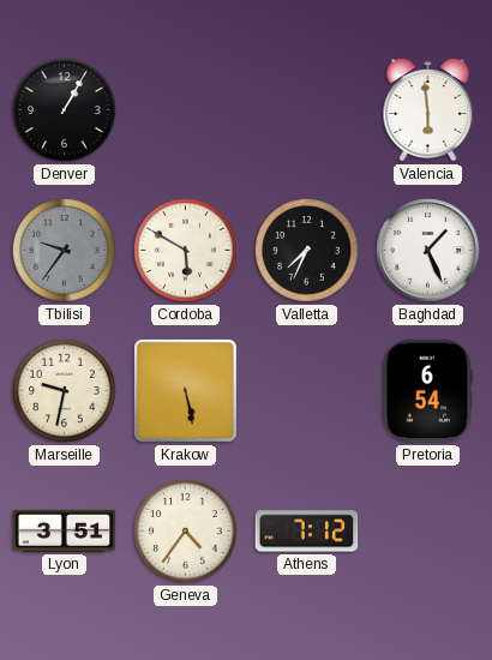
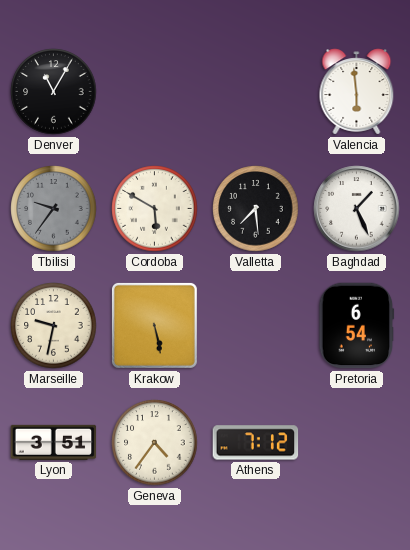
Denver: 1:05 -> 11:05
Valletta: 7:34 -> 7:29
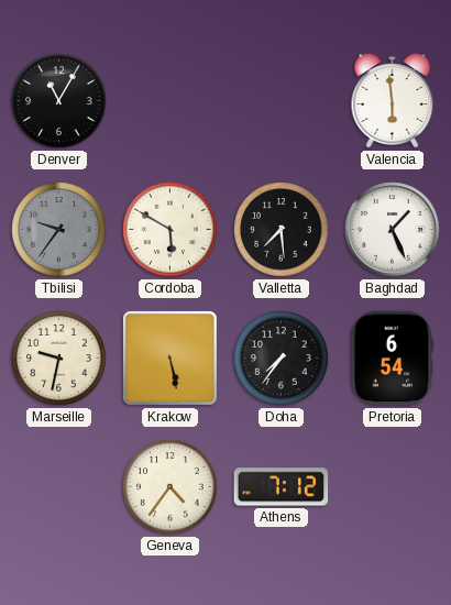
Doha: none -> 7:36
Lyon: 3:51 -> none
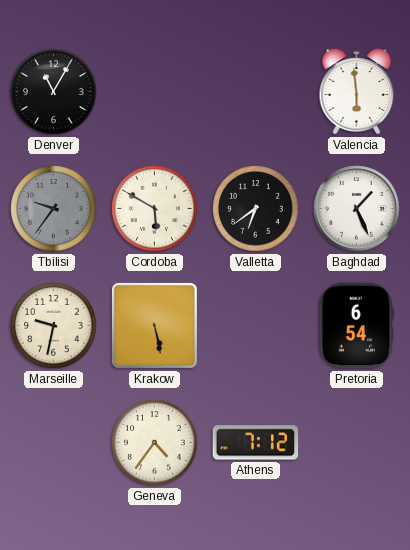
Valletta: 7:29 -> 6:39
Doha: 7:36 -> none
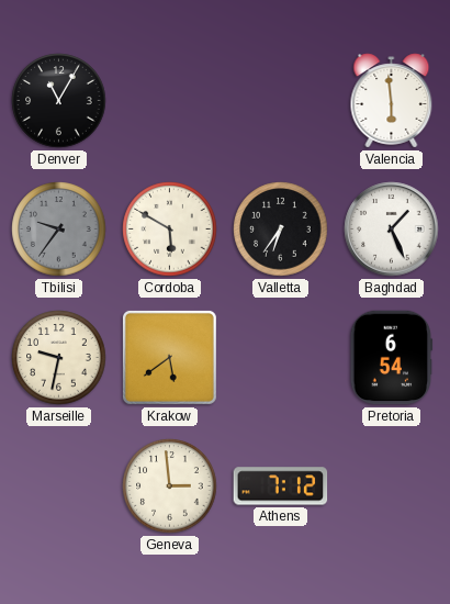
Valletta: 6:39 -> 6:36
Krakow: 5:28 -> 5:39
Geneva: 4:36 -> 2:59
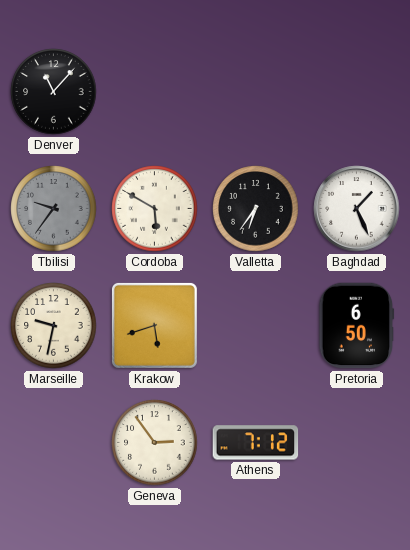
Denver: 11:05 -> 11:07
Valencia: 5:59 -> none
Krakow: 5:39 -> 5:42
Pretoria: 6:54 -> 6:50
Geneva: 2:59 -> 2:54
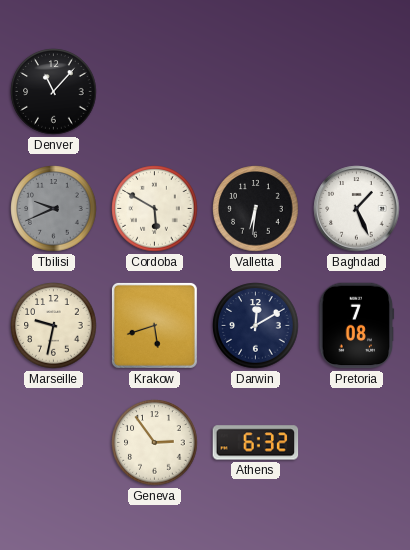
Tbilisi: 9:36 -> 9:41
Valletta: 6:36 -> 6:31
Darwin: none -> 12:10
Pretoria: 6:50 -> 7:08
Athens: 7:12 -> 6:32
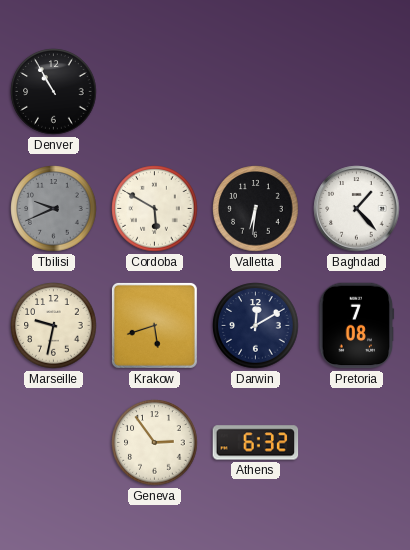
Denver: 11:07 -> 10:55
Baghdad: 1:26 -> 1:23
